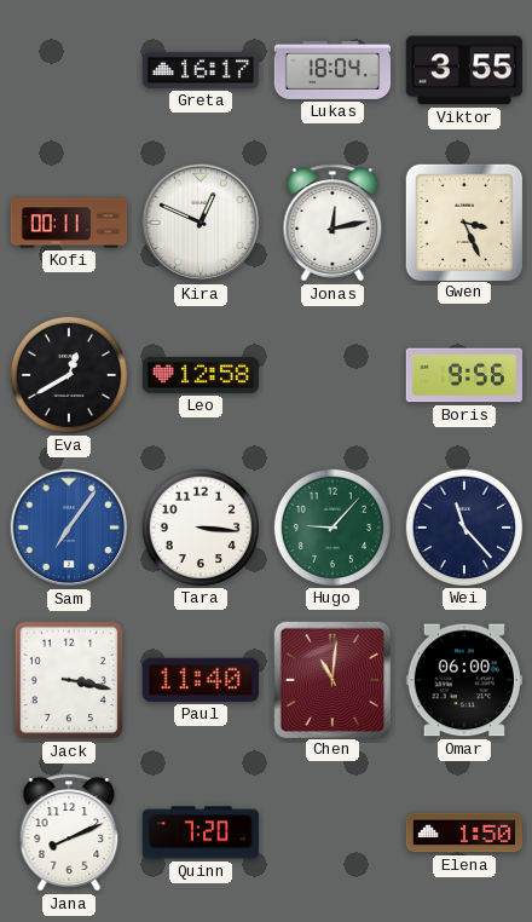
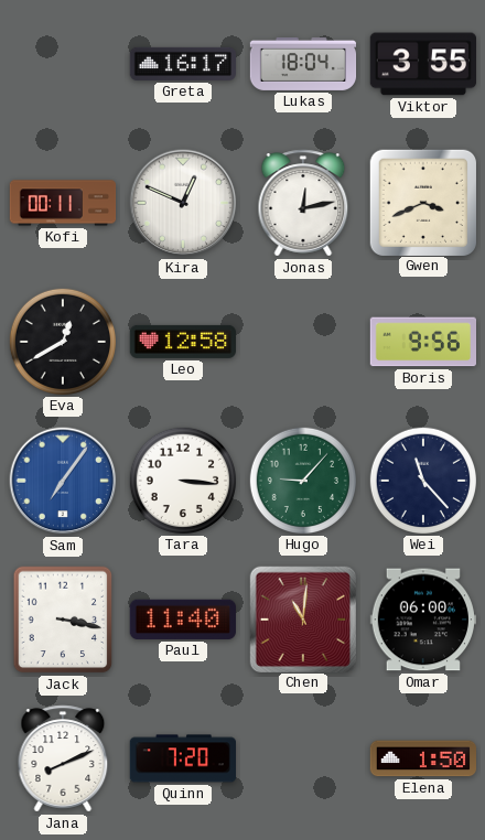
Gwen: 3:26 -> 3:41
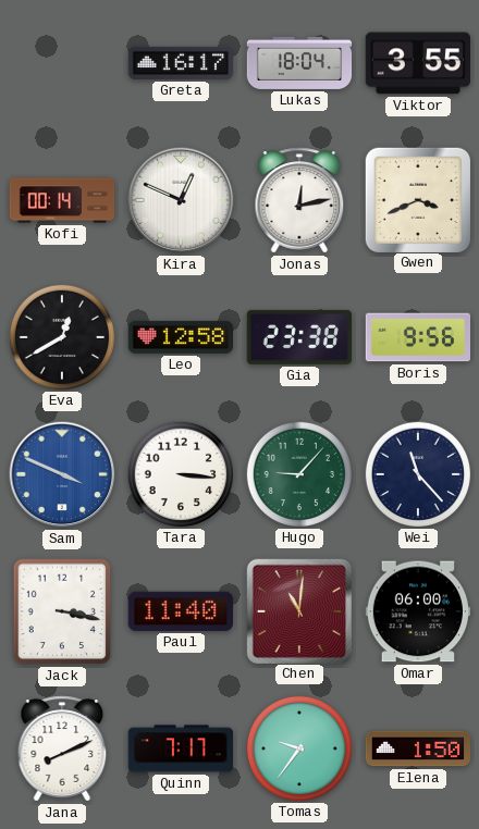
Kofi: 00:11 -> 00:14
Gia: none -> 23:38
Sam: 7:06 -> 3:49
Quinn: 7:20 -> 7:17
Tomas: none -> 9:36
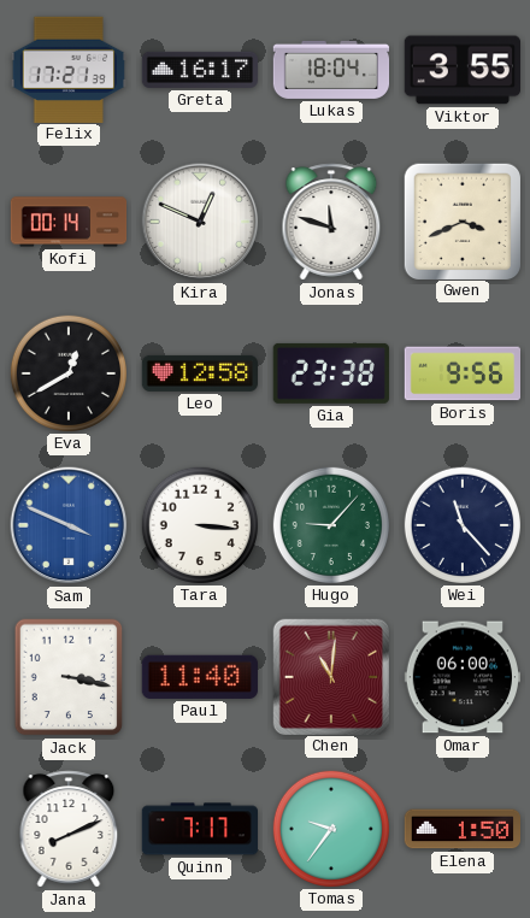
Felix: none -> 17:21
Jonas: 12:13 -> 11:48
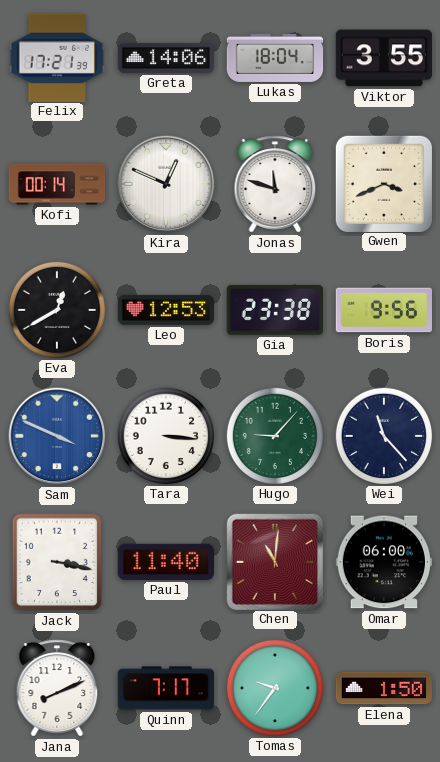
Greta: 16:17 -> 14:06
Leo: 12:58 -> 12:53
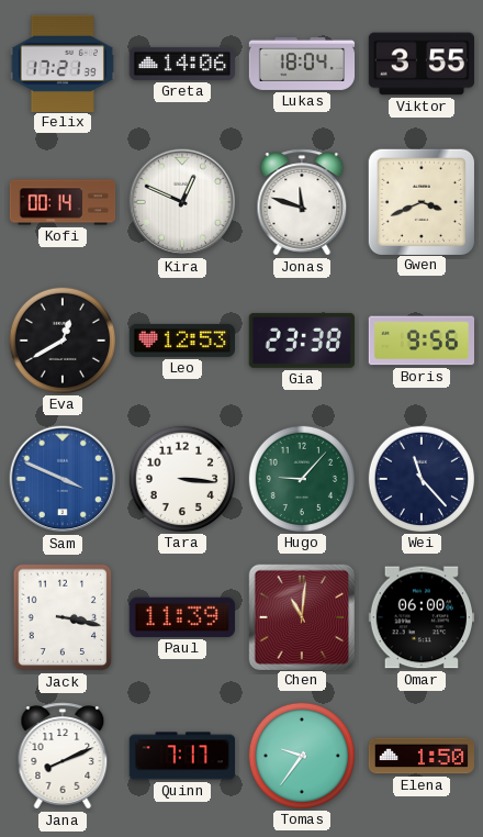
Paul: 11:40 -> 11:39
